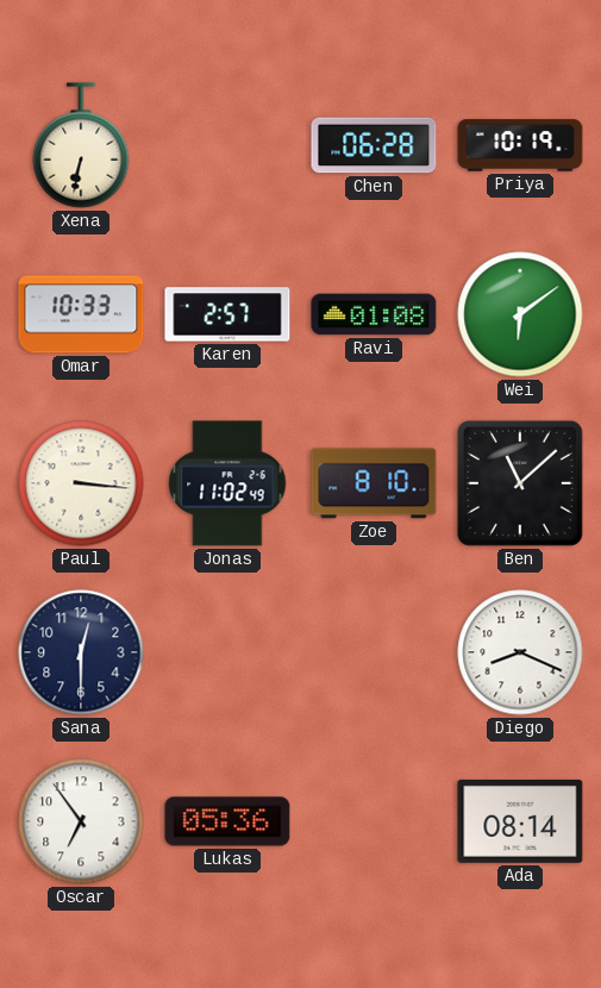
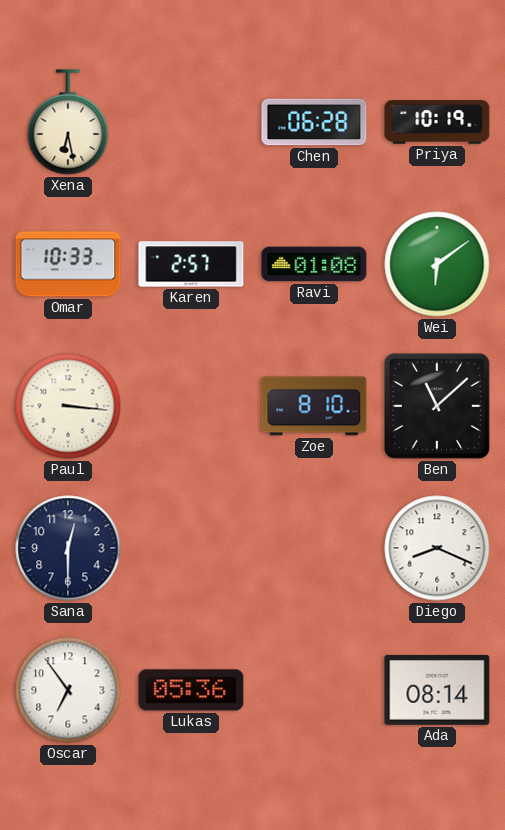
Xena: 6:32 -> 6:28
Jonas: 11:02 -> none
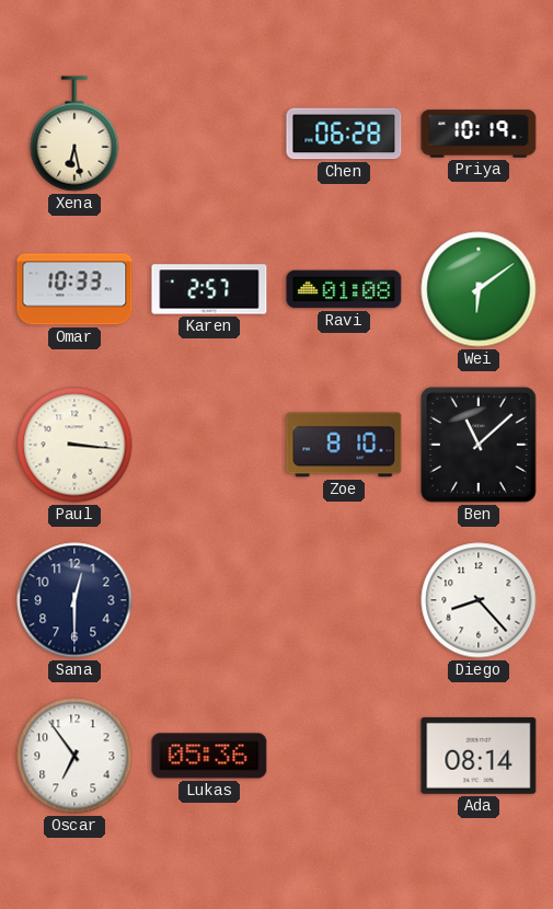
Diego: 8:19 -> 8:23
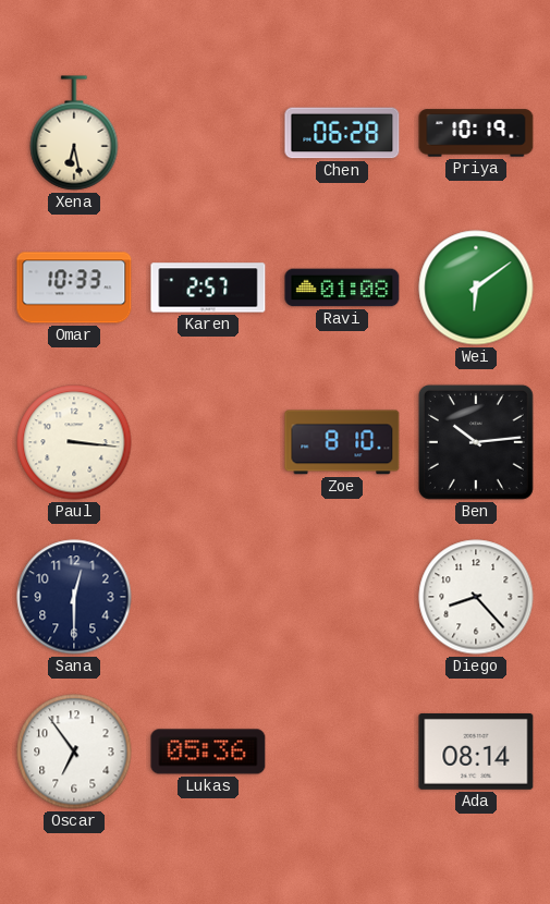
Ben: 11:08 -> 10:14
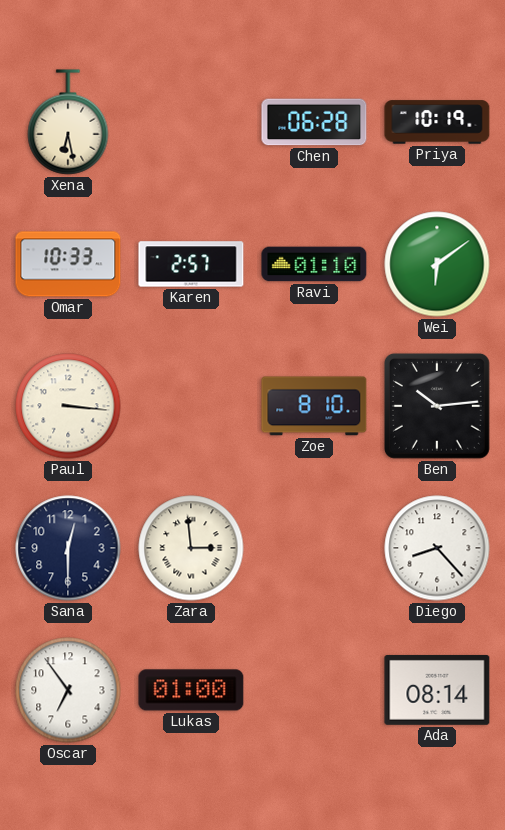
Ravi: 01:08 -> 01:10
Zara: none -> 2:59
Lukas: 05:36 -> 01:00
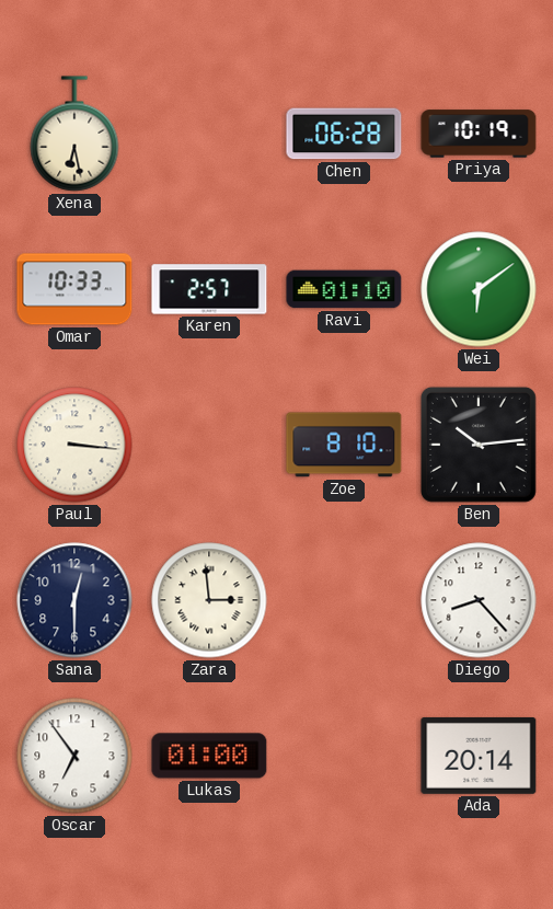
Ada: 08:14 -> 20:14
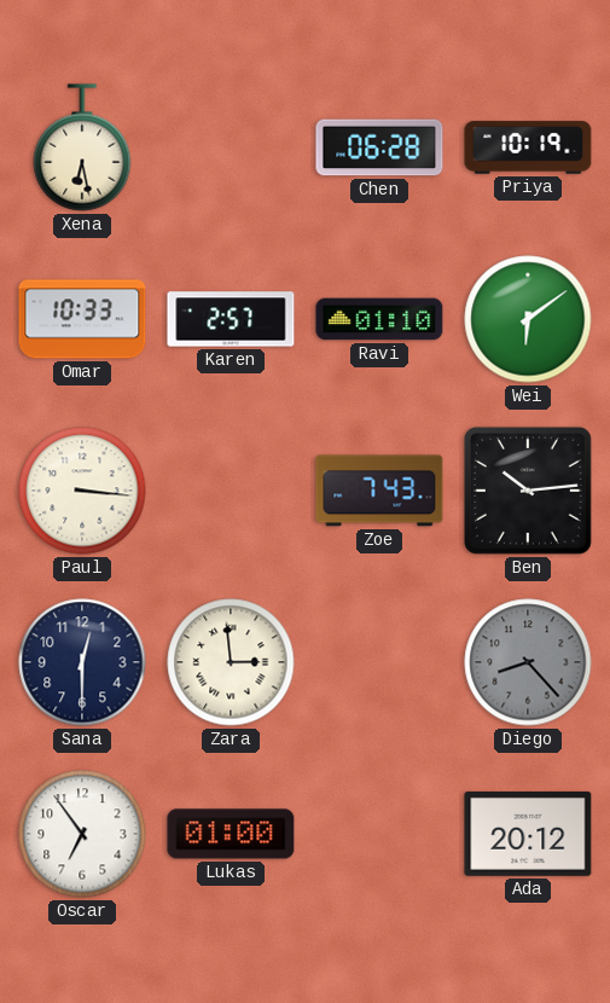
Zoe: 8:10 -> 7:43
Diego dial: white -> grey
Ada: 20:14 -> 20:12
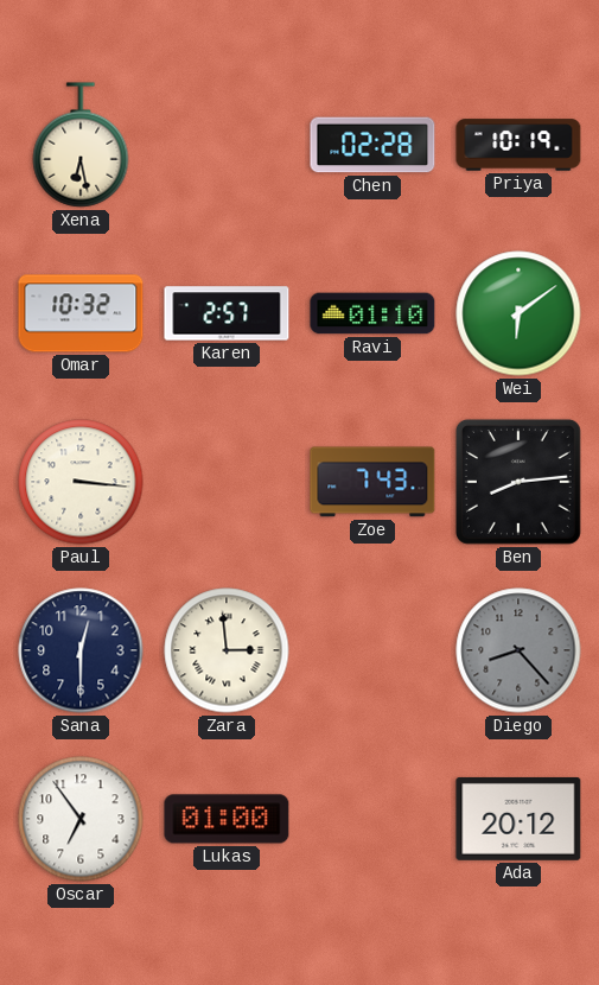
Chen: 06:28 -> 02:28
Omar: 10:33 -> 10:32
Ben: 10:14 -> 8:14
